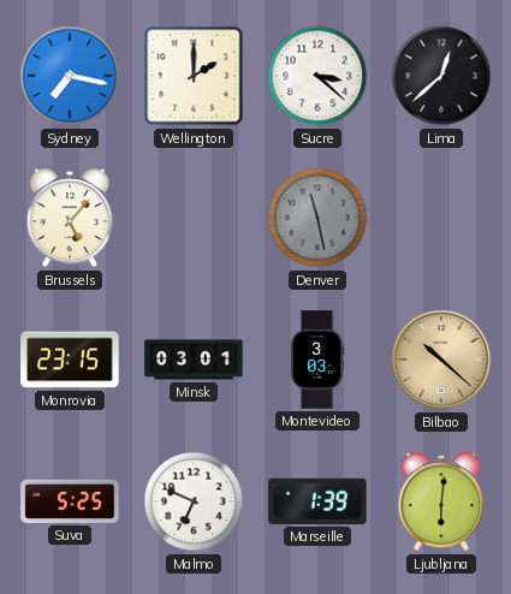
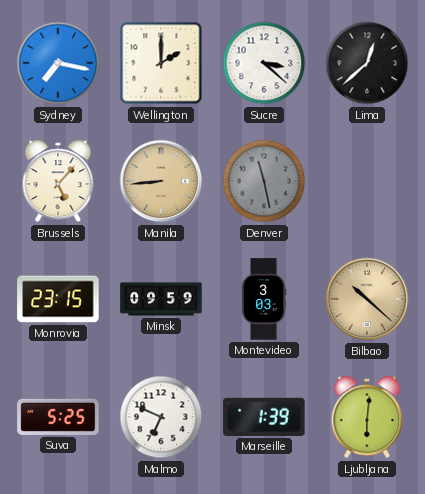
Manila: none -> 8:44
Minsk: 03:01 -> 09:59
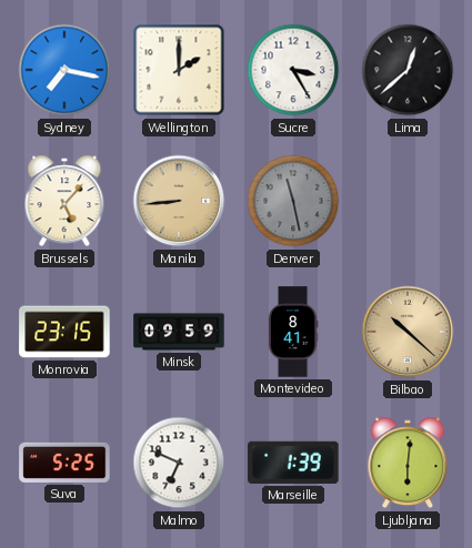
Sucre: 3:22 -> 3:25
Montevideo: 3:03 -> 8:41
